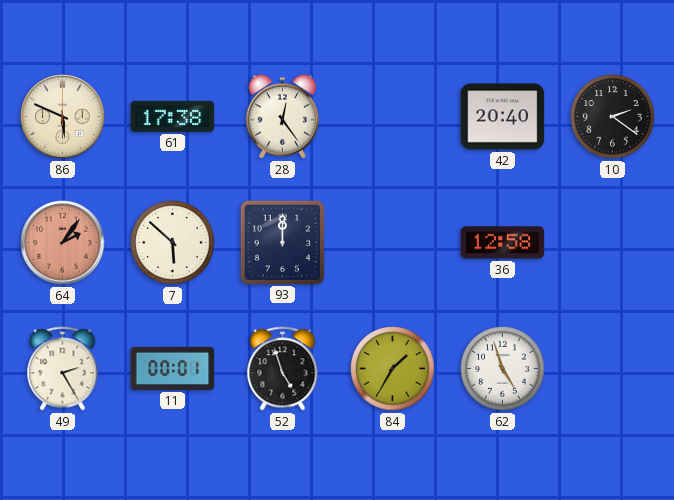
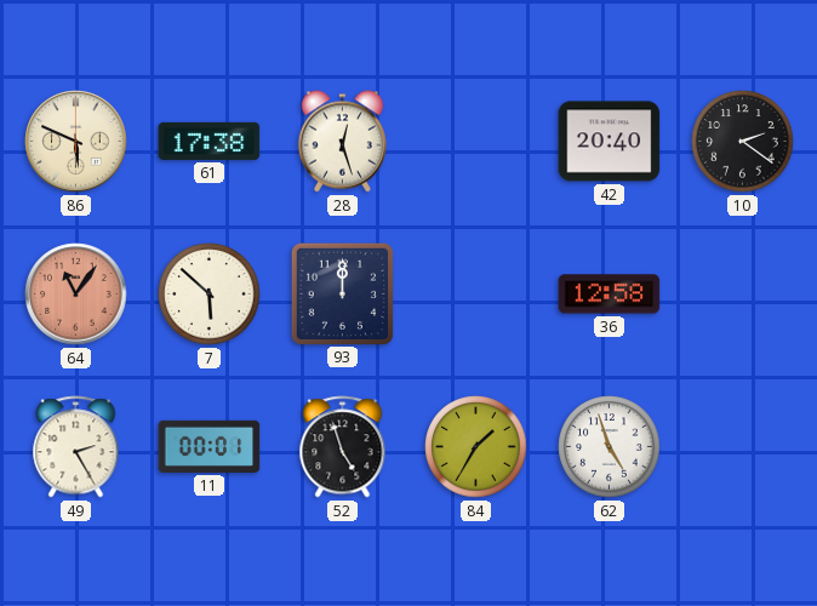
28: 12:24 -> 12:27
64: 2:06 -> 11:06
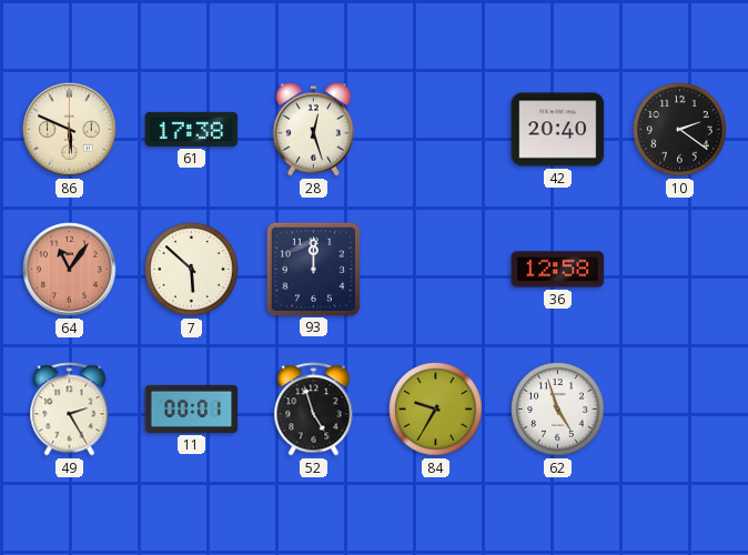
84: 1:35 -> 9:35
